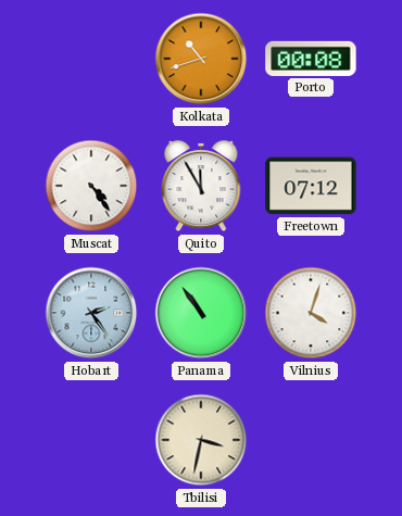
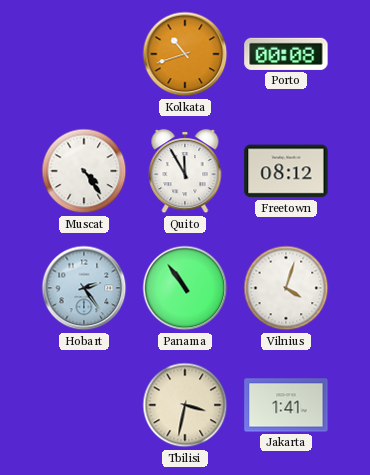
Freetown: 07:12 -> 08:12
Jakarta: none -> 1:41
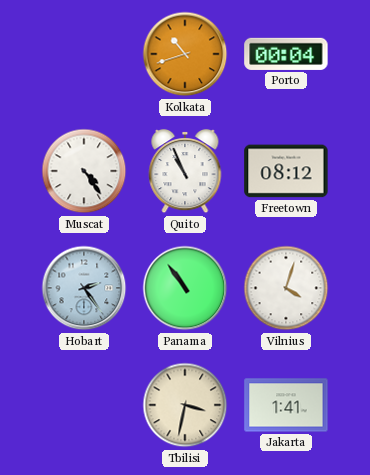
Porto: 00:08 -> 00:04
Quito: 11:55 -> 10:56
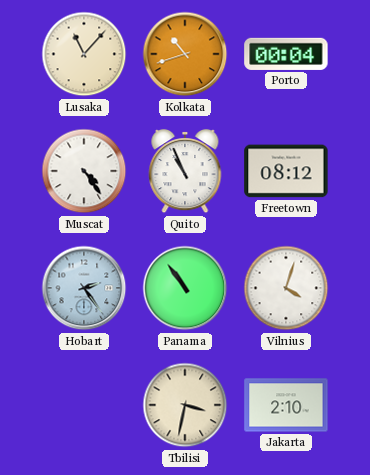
Lusaka: none -> 11:07
Jakarta: 1:41 -> 2:10
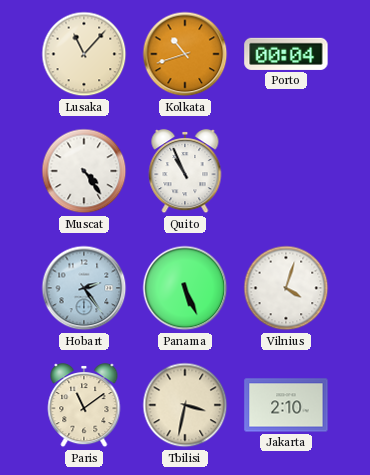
Freetown: 08:12 -> none
Panama: 10:54 -> 5:26
Paris: none -> 11:09
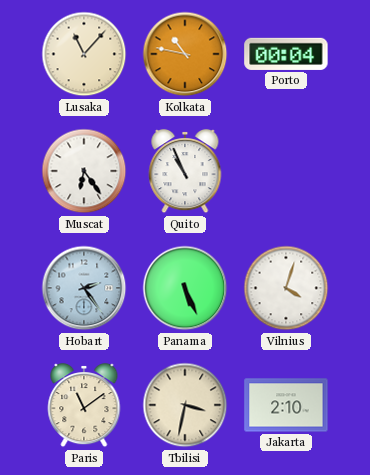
Kolkata: 10:42 -> 10:47
Muscat: 4:24 -> 6:24
